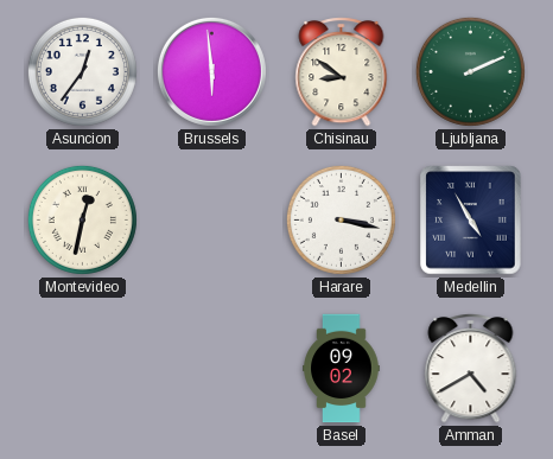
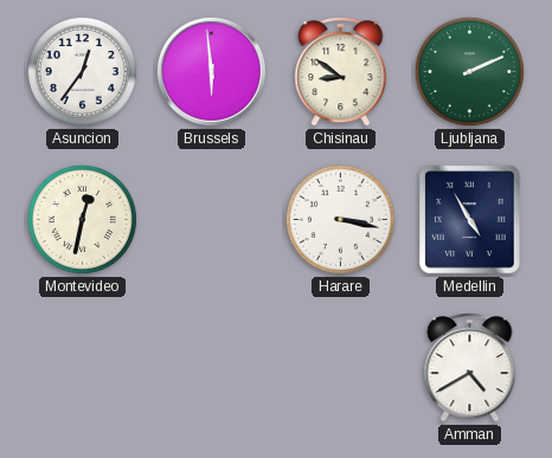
Basel: 09:02 -> none
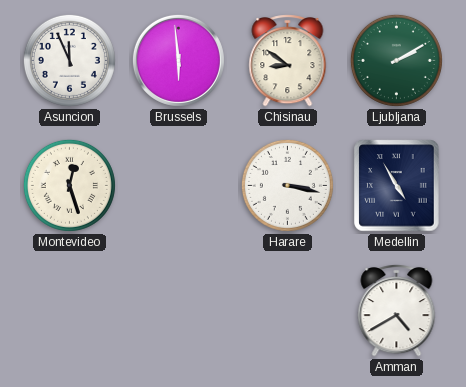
Asuncion: 12:36 -> 11:56
Ljubljana: 2:11 -> 2:10
Montevideo: 12:32 -> 12:27
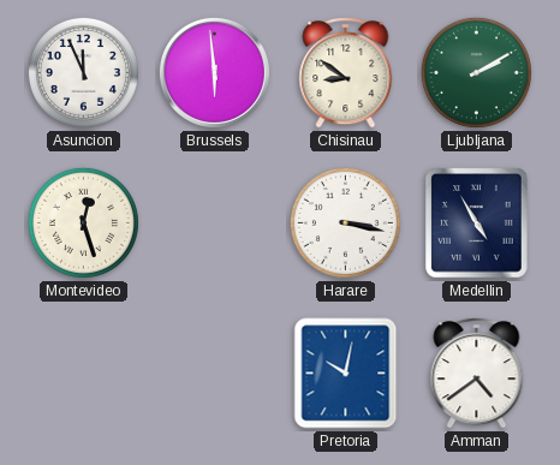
Pretoria: none -> 10:02
Amman: 4:40 -> 4:39
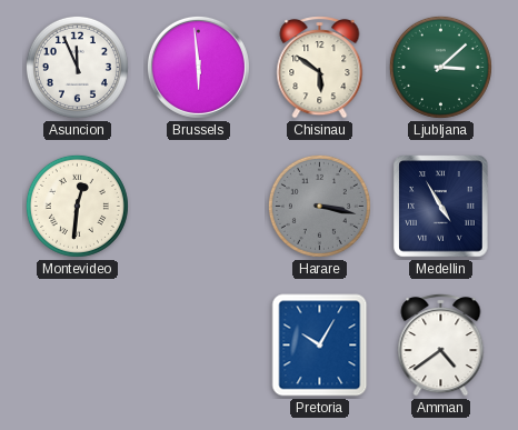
Chisinau: 8:51 -> 5:51
Ljubljana: 2:10 -> 3:08
Montevideo: 12:27 -> 12:31
Harare dial: white -> grey
Pretoria: 10:02 -> 10:05
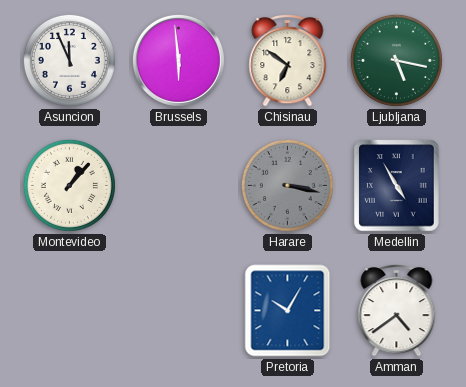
Chisinau: 5:51 -> 6:51
Ljubljana: 3:08 -> 5:17
Montevideo: 12:31 -> 1:07
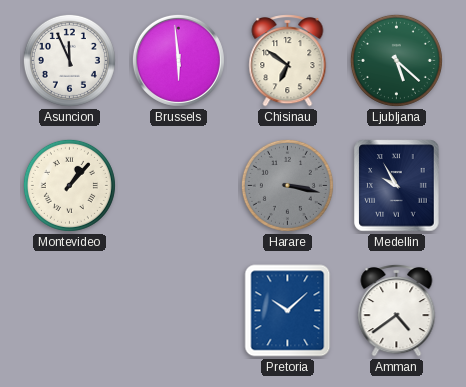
Ljubljana: 5:17 -> 5:22
Medellin: 4:55 -> 9:55
Pretoria: 10:05 -> 10:08
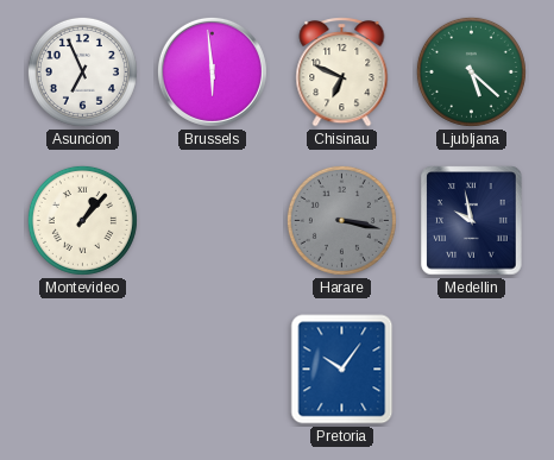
Asuncion: 11:56 -> 6:56
Chisinau: 6:51 -> 6:49
Medellin: 9:55 -> 9:58
Pretoria: 10:08 -> 10:06
Amman: 4:39 -> none
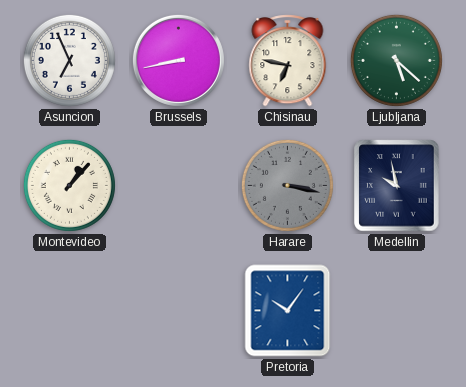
Brussels: 5:59 -> 8:43
Chisinau: 6:49 -> 6:47
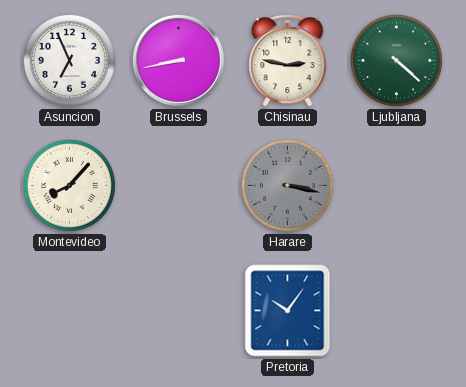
Chisinau: 6:47 -> 2:47
Ljubljana: 5:22 -> 4:22
Montevideo: 1:07 -> 8:07
Medellin: 9:58 -> none
